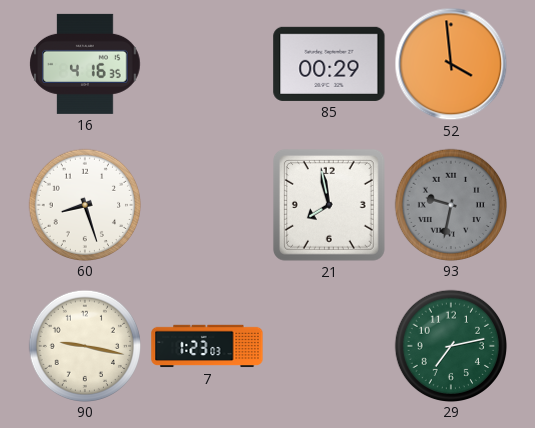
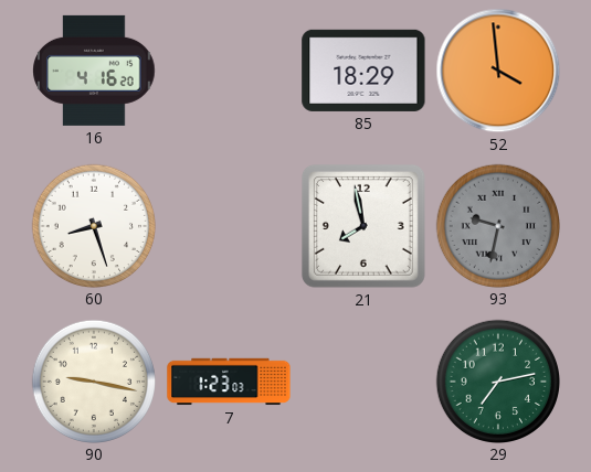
16: 4:16:35 -> 4:16:20
85: 00:29 -> 18:29
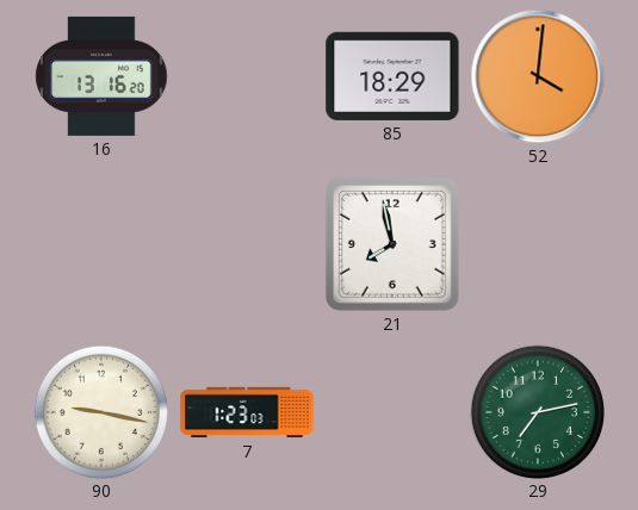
16: 4:16 -> 13:16
52: 3:59 -> 4:01
60: 8:27 -> none
93: 9:32 -> none
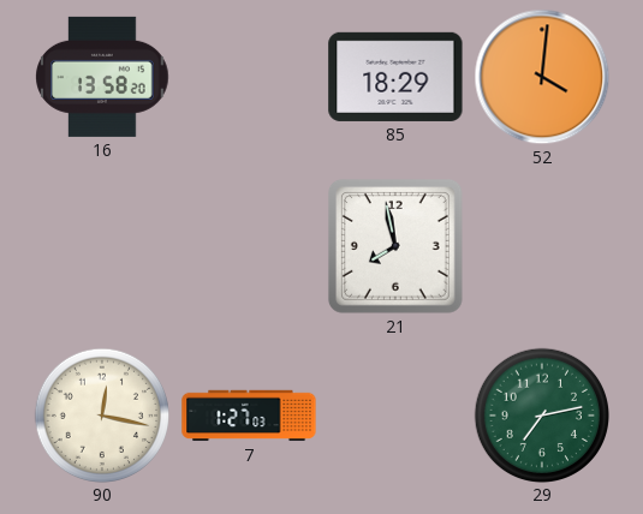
16: 13:16 -> 13:58
90: 9:17 -> 12:17
7: 1:23 -> 1:27
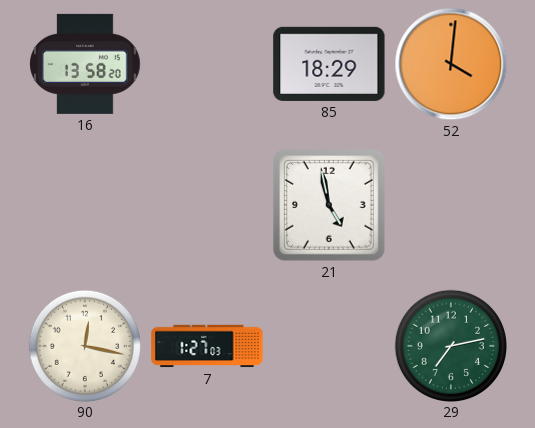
21: 7:58 -> 4:58
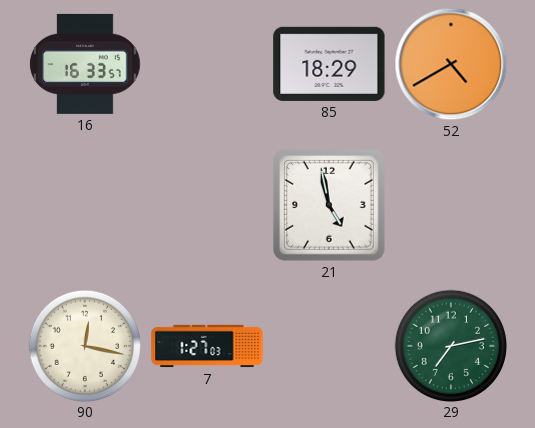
16: 13:58 -> 16:33
52: 4:01 -> 4:40
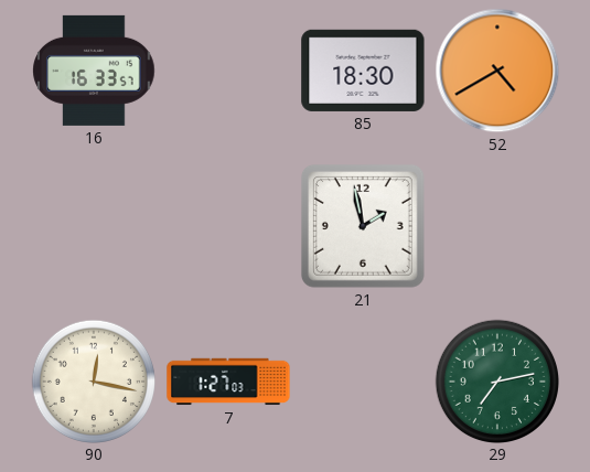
85: 18:29 -> 18:30
21: 4:58 -> 1:58
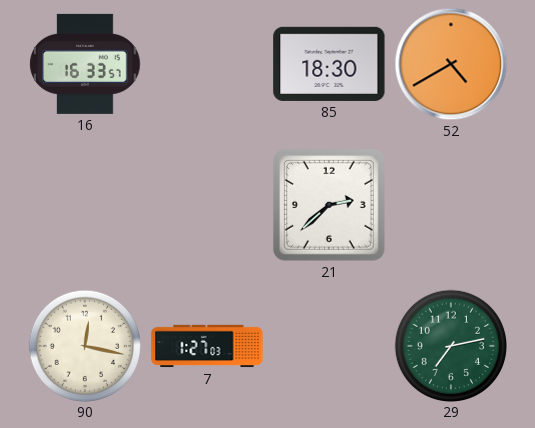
21: 1:58 -> 2:38
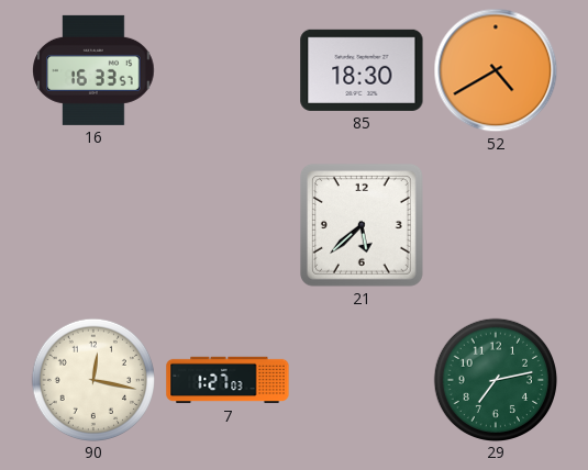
21: 2:38 -> 5:38
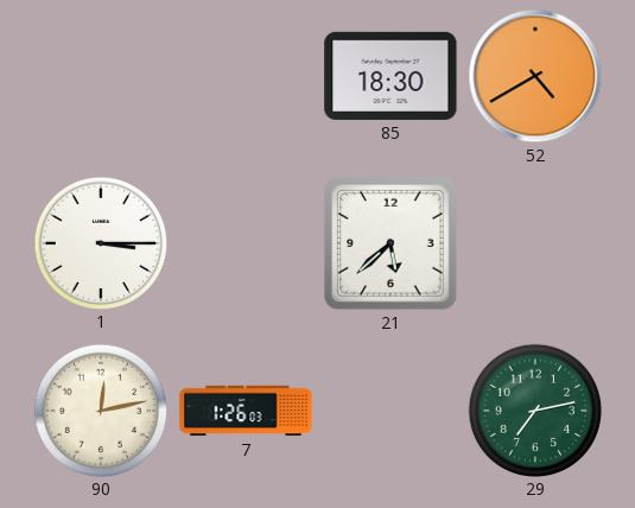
16: 16:33 -> none
1: none -> 3:15
90: 12:17 -> 12:13
7: 1:27 -> 1:26
